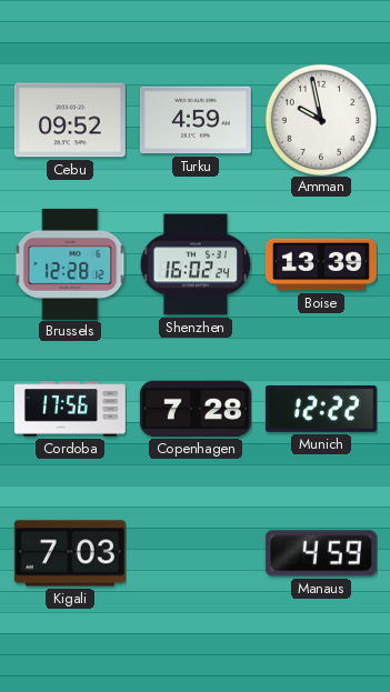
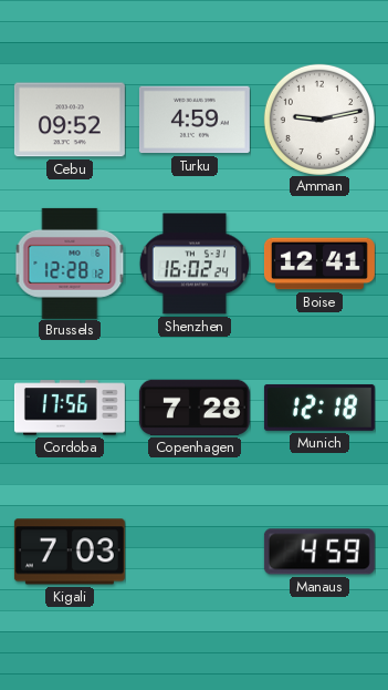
Amman: 9:58 -> 9:13
Boise: 13:39 -> 12:41
Munich: 12:22 -> 12:18
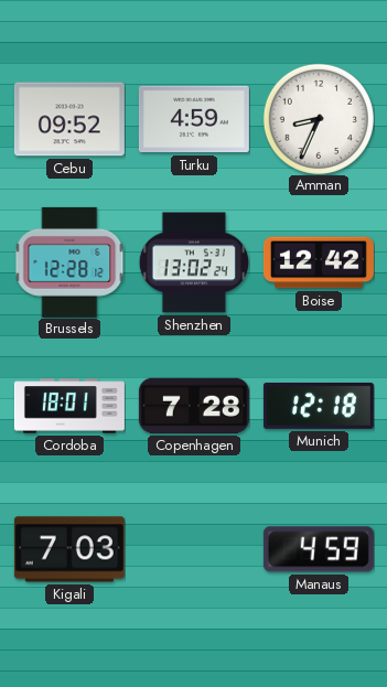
Amman: 9:13 -> 8:34
Shenzhen: 16:02 -> 13:02
Boise: 12:41 -> 12:42
Cordoba: 17:56 -> 18:01
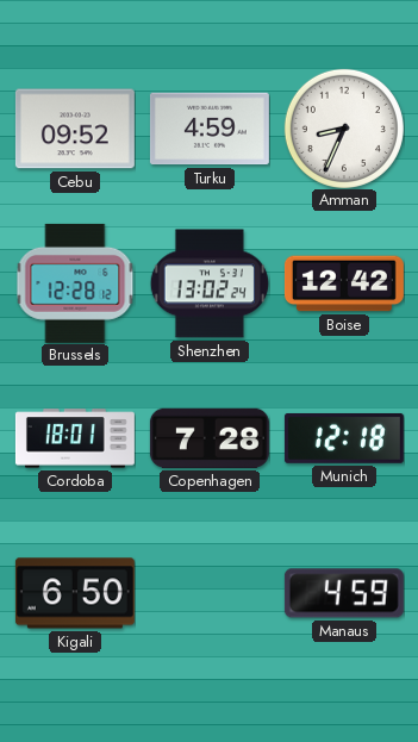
Kigali: 7:03 -> 6:50
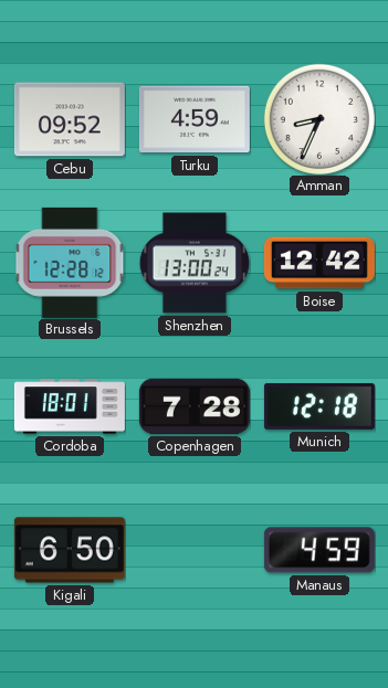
Shenzhen: 13:02 -> 13:00
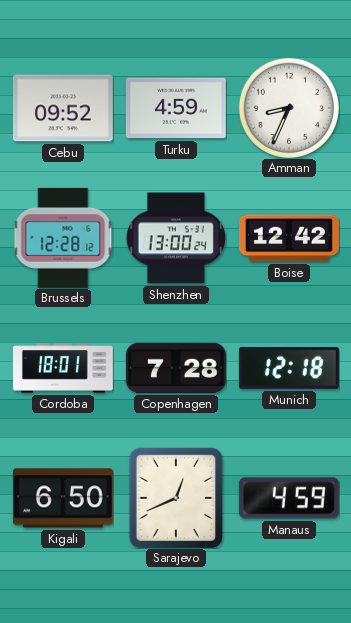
Sarajevo: none -> 12:41
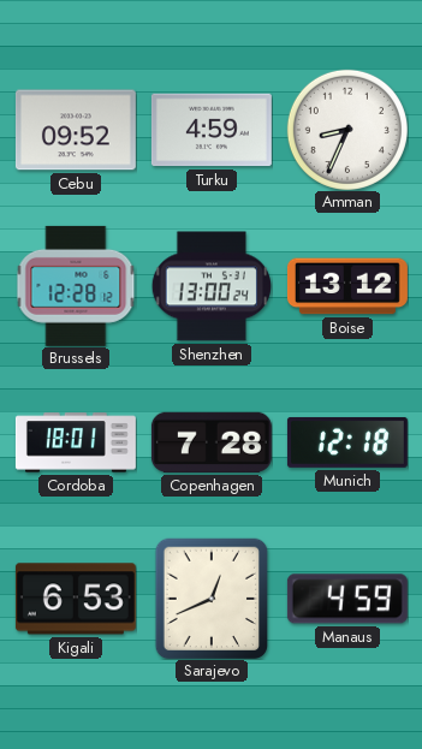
Boise: 12:42 -> 13:12
Kigali: 6:50 -> 6:53
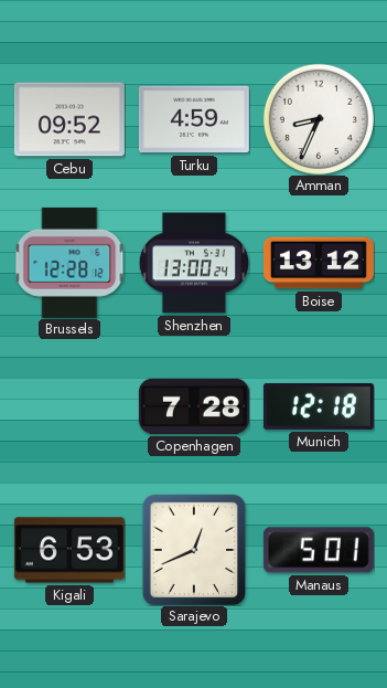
Cordoba: 18:01 -> none
Manaus: 4:59 -> 5:01
